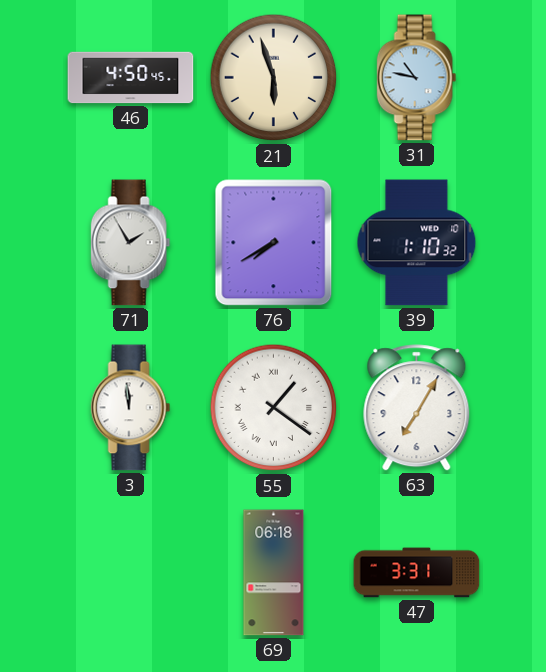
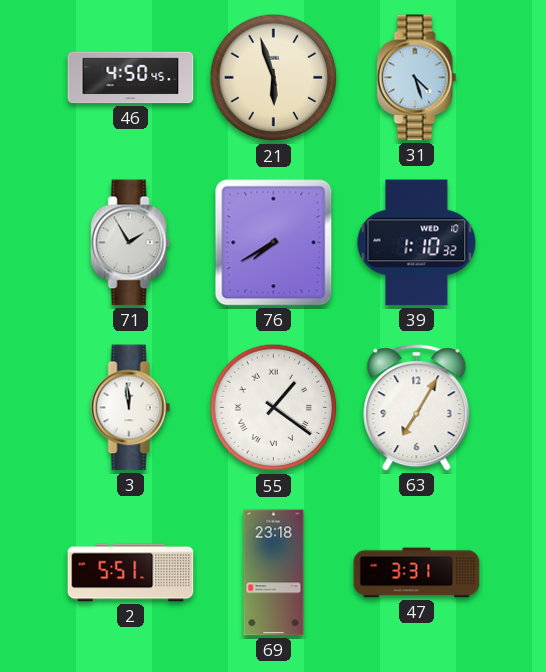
31: 10:47 -> 4:27
2: none -> 5:51
69: 06:18 -> 23:18
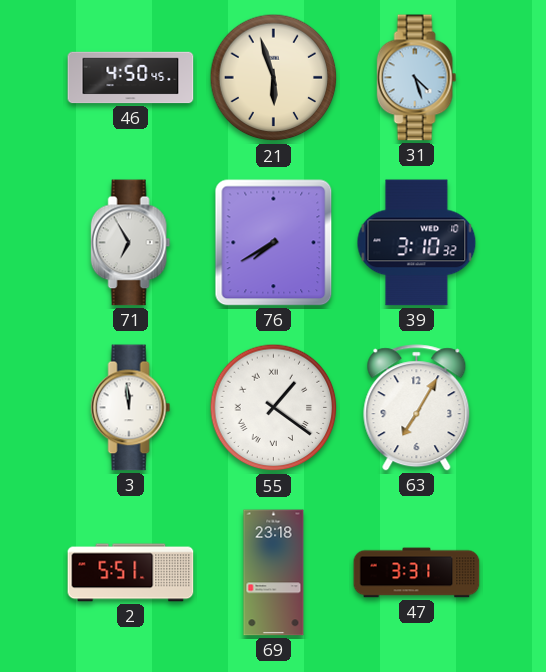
71: 1:55 -> 6:55
39: 1:10 -> 3:10
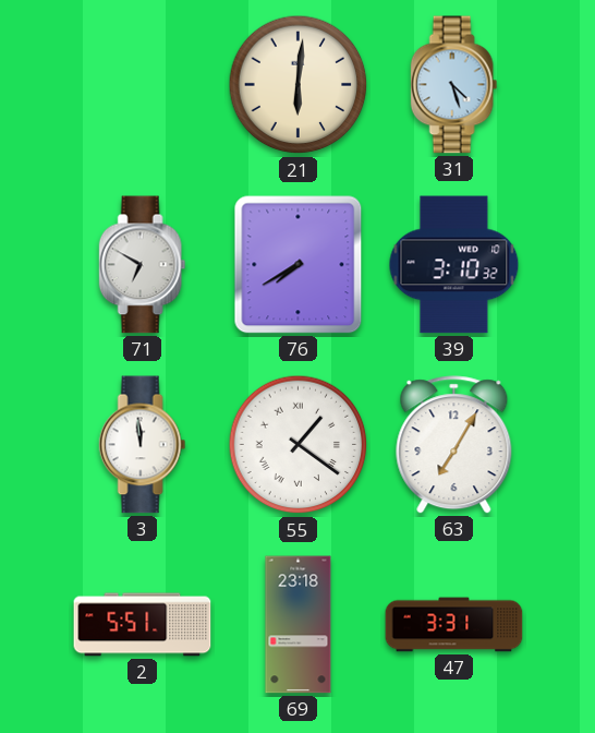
46: 4:50 -> none
21: 5:57 -> 6:01
71: 6:55 -> 6:50
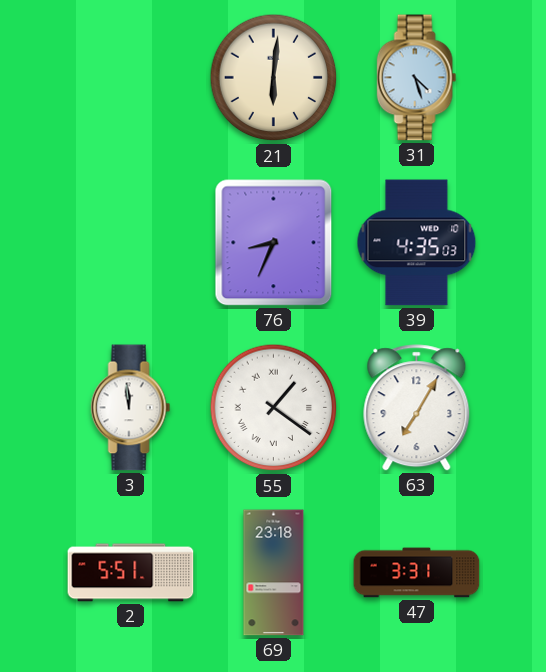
71: 6:50 -> none
76: 7:40 -> 8:34
39: 3:10 -> 4:35
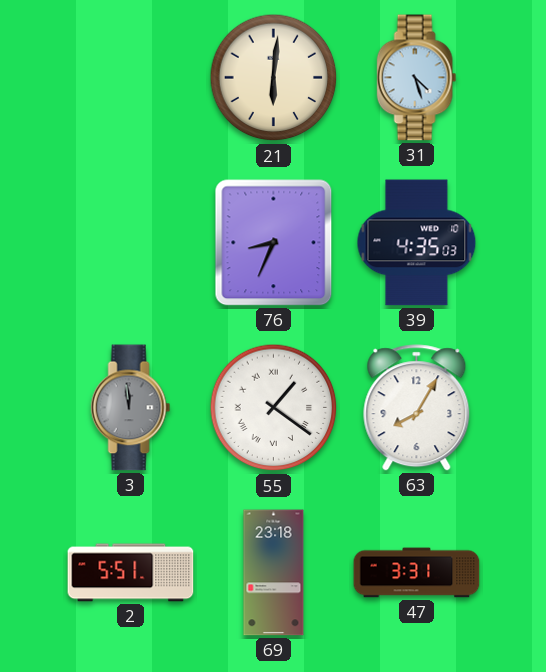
3 dial: white -> grey
63: 7:05 -> 8:05
